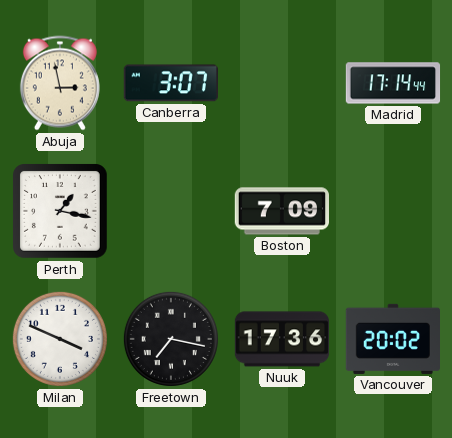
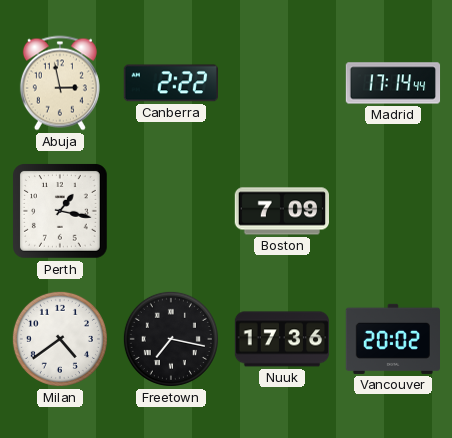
Canberra: 3:07 -> 2:22
Milan: 3:49 -> 4:39
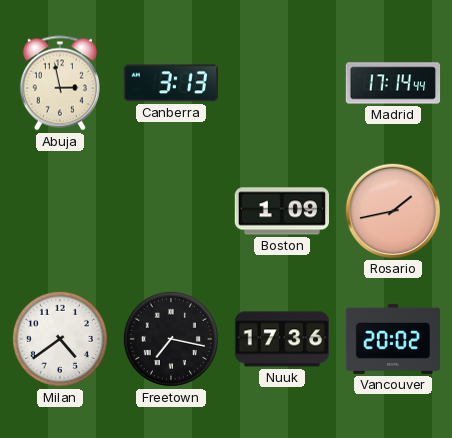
Canberra: 2:22 -> 3:13
Perth: 1:17 -> none
Boston: 7:09 -> 1:09
Rosario: none -> 1:43
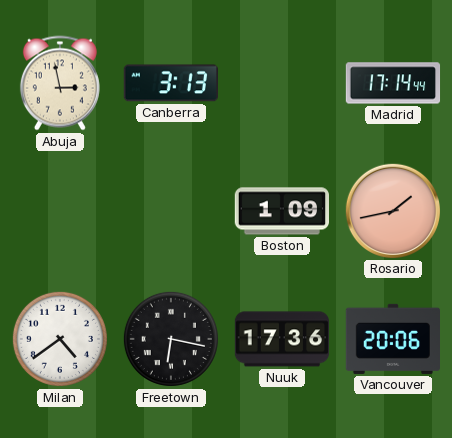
Freetown: 7:17 -> 6:17
Vancouver: 20:02 -> 20:06
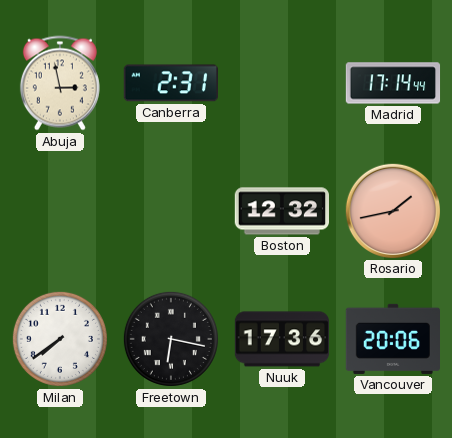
Canberra: 3:13 -> 2:31
Boston: 1:09 -> 12:32
Milan: 4:39 -> 7:39
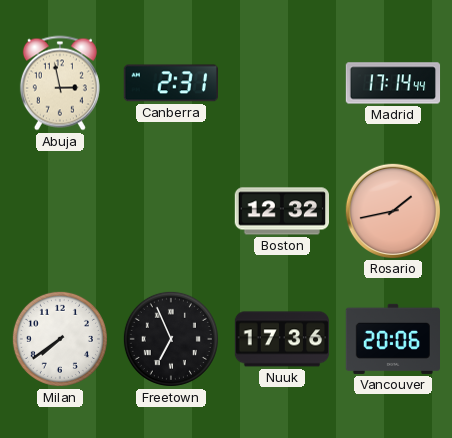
Freetown: 6:17 -> 6:56
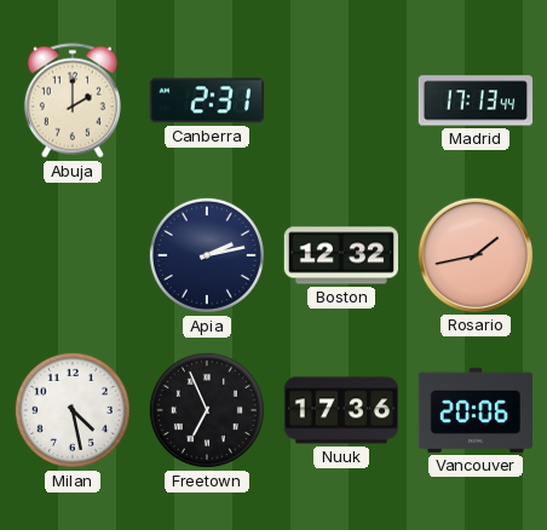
Abuja: 2:58 -> 2:00
Madrid: 17:14 -> 17:13
Apia: none -> 2:13
Milan: 7:39 -> 4:28
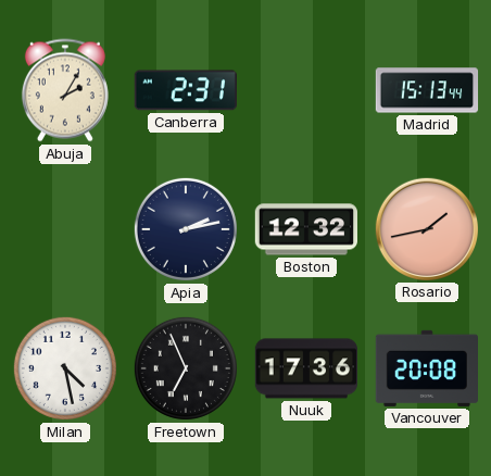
Abuja: 2:00 -> 2:05
Madrid: 17:13 -> 15:13
Vancouver: 20:06 -> 20:08
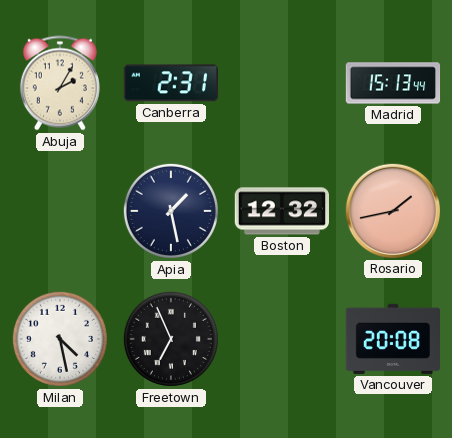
Apia: 2:13 -> 1:28
Nuuk: 17:36 -> none
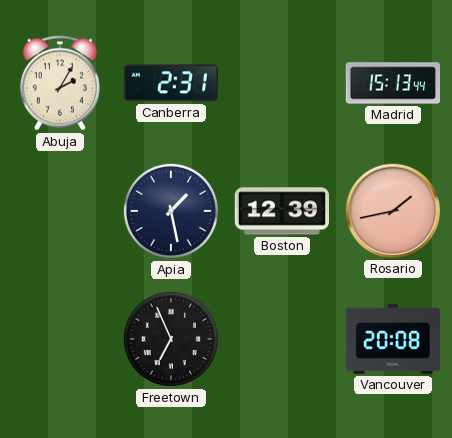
Boston: 12:32 -> 12:39
Milan: 4:28 -> none
